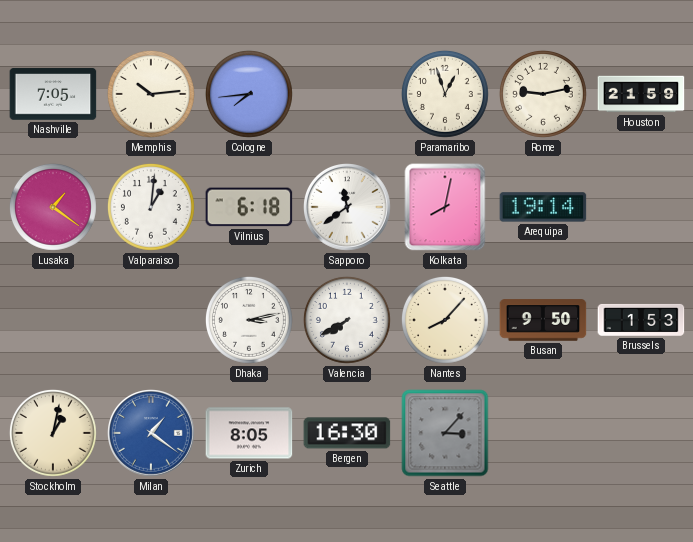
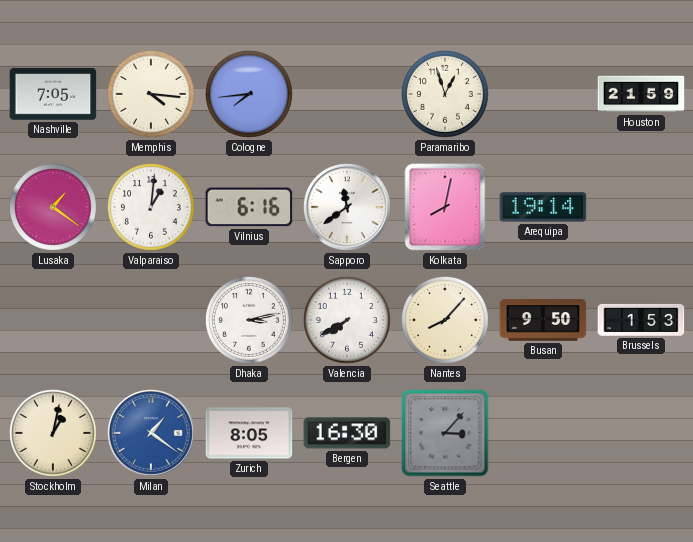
Memphis: 10:14 -> 4:16
Rome: 9:13 -> none
Vilnius: 6:18 -> 6:16
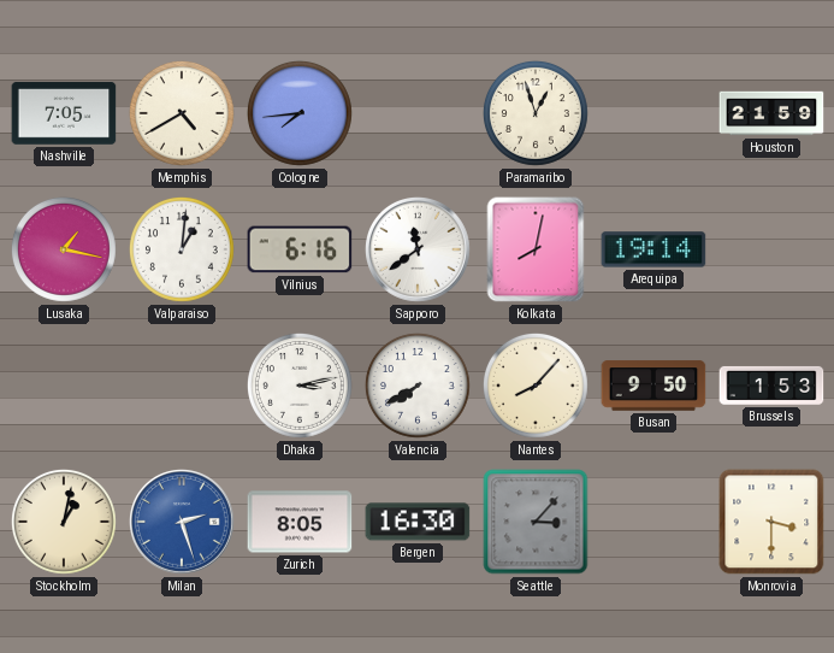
Memphis: 4:16 -> 4:40
Lusaka: 1:21 -> 1:17
Milan: 1:21 -> 2:27
Monrovia: none -> 3:30
